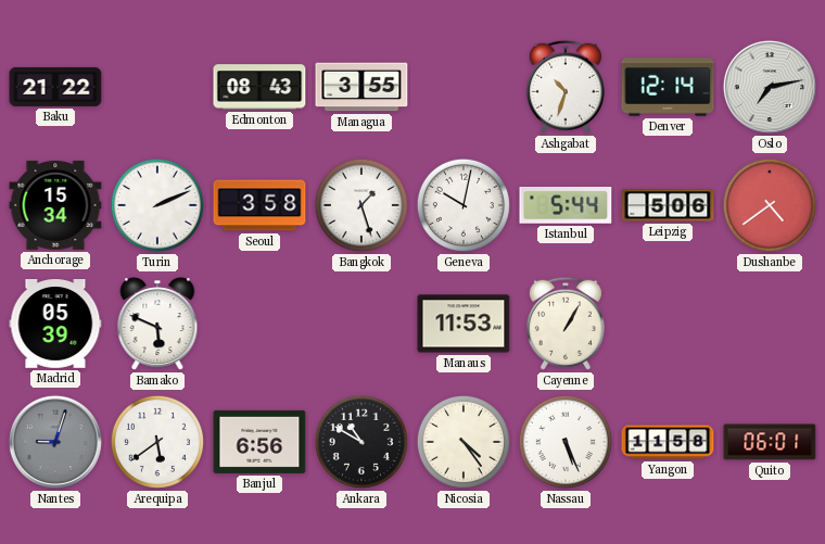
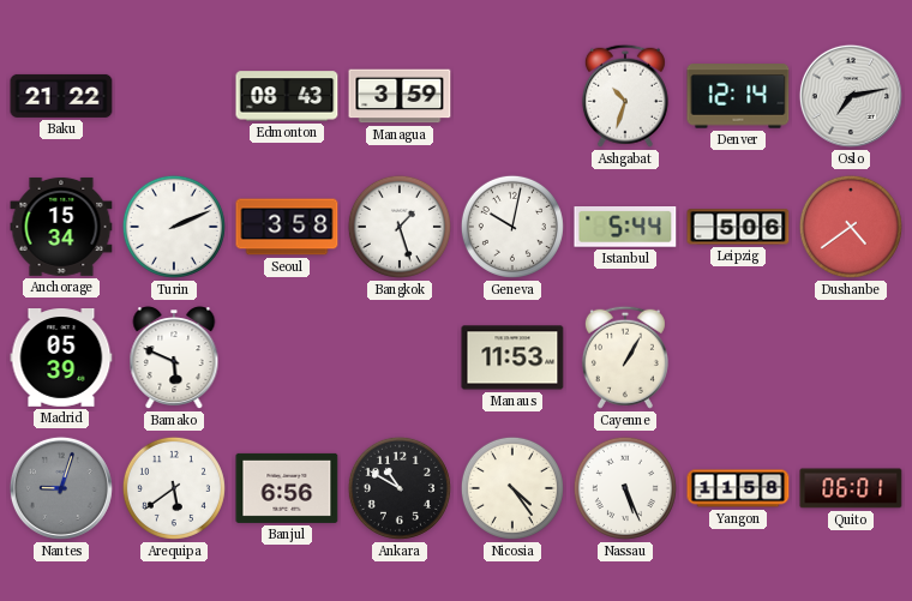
Managua: 3:55 -> 3:59
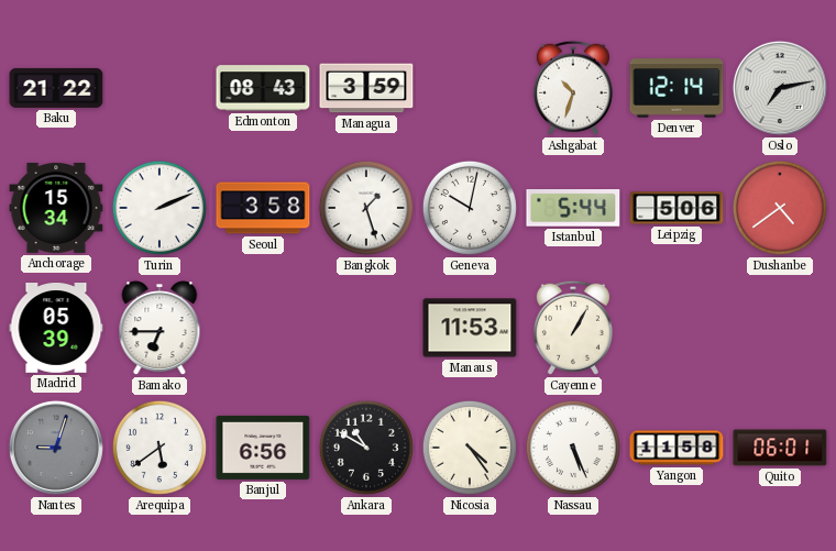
Bamako: 5:49 -> 6:45
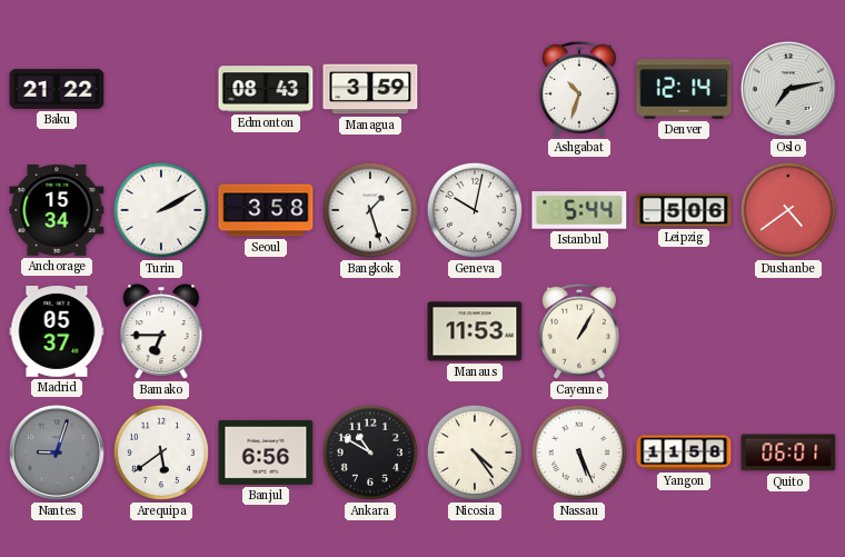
Turin: 2:11 -> 2:10
Madrid: 05:39 -> 05:37
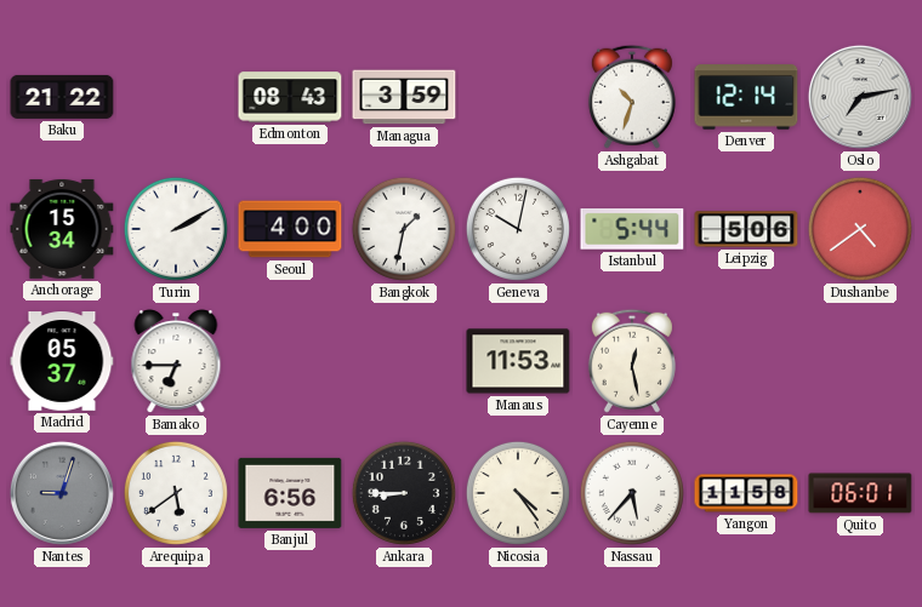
Seoul: 3:58 -> 4:00
Bangkok: 1:27 -> 1:32
Cayenne: 1:05 -> 12:28
Ankara: 10:50 -> 8:45
Nassau: 5:26 -> 5:37
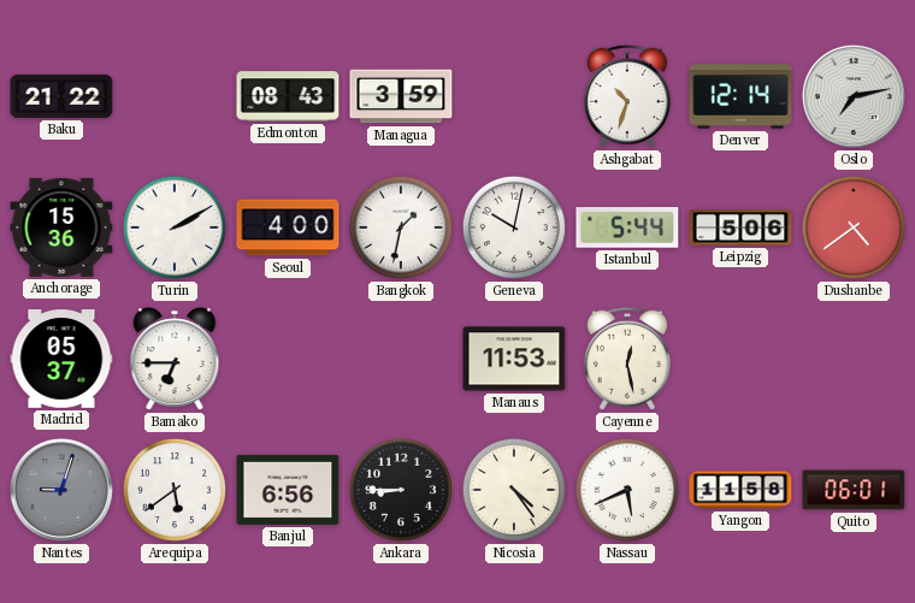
Anchorage: 15:34 -> 15:36
Nassau: 5:37 -> 5:41
